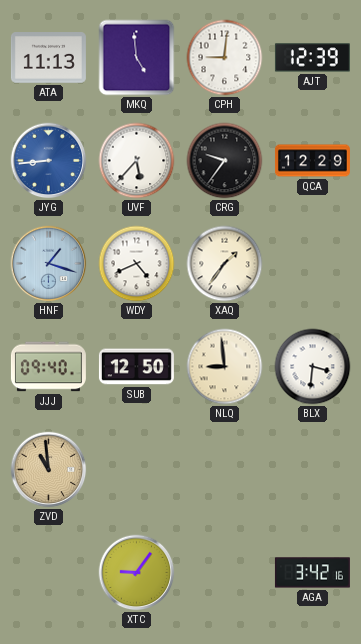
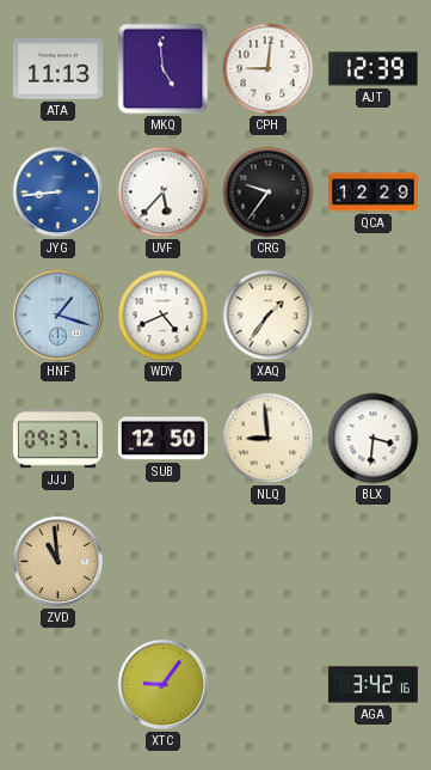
JJJ: 09:40 -> 09:37
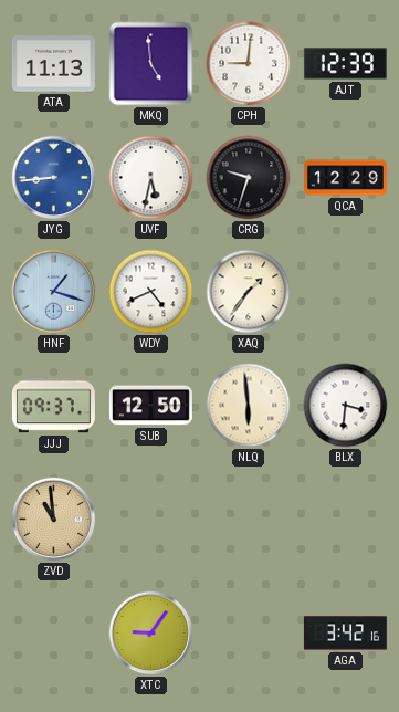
UVF: 5:37 -> 5:32
CRG: 9:36 -> 9:33
NLQ: 8:59 -> 5:59
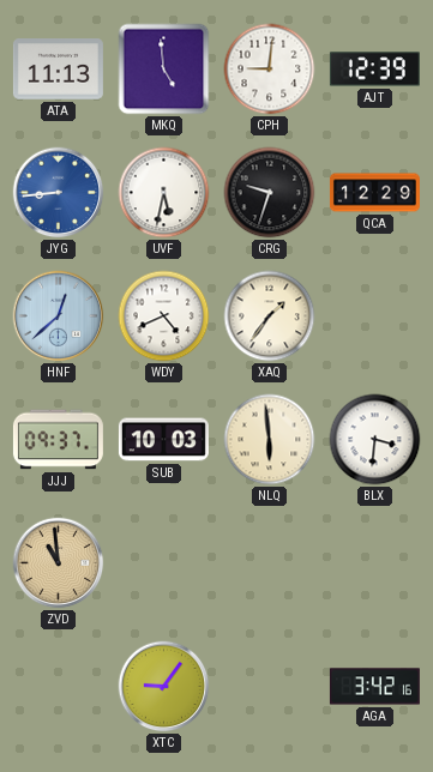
HNF: 1:18 -> 12:38
SUB: 12:50 -> 10:03
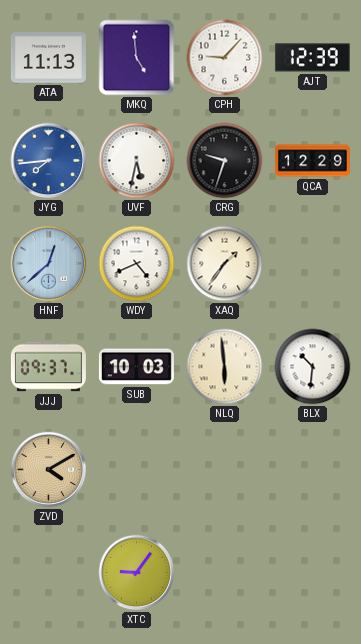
CPH: 9:01 -> 9:07
JYG: 8:44 -> 7:44
BLX: 3:31 -> 10:31
ZVD: 10:59 -> 4:10
AGA: 3:42 -> none
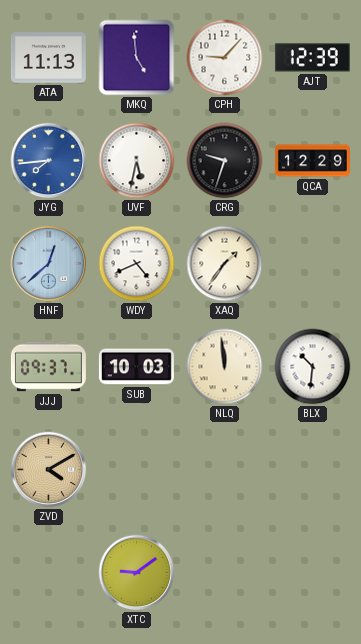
NLQ: 5:59 -> 11:59
XTC: 9:06 -> 9:09
